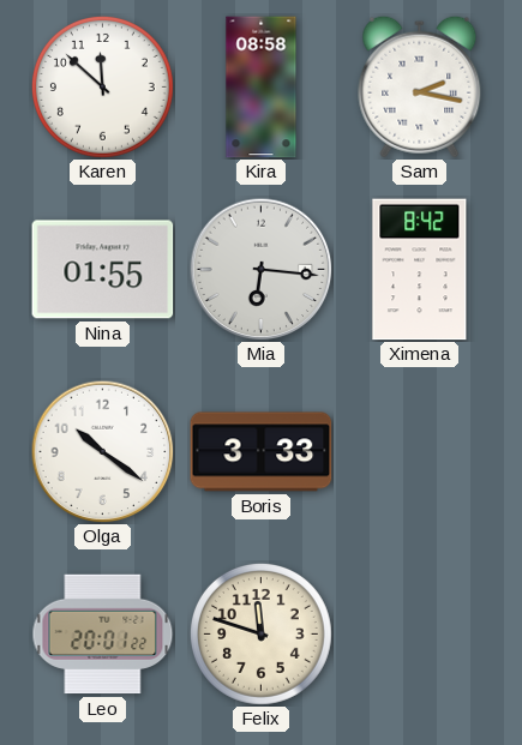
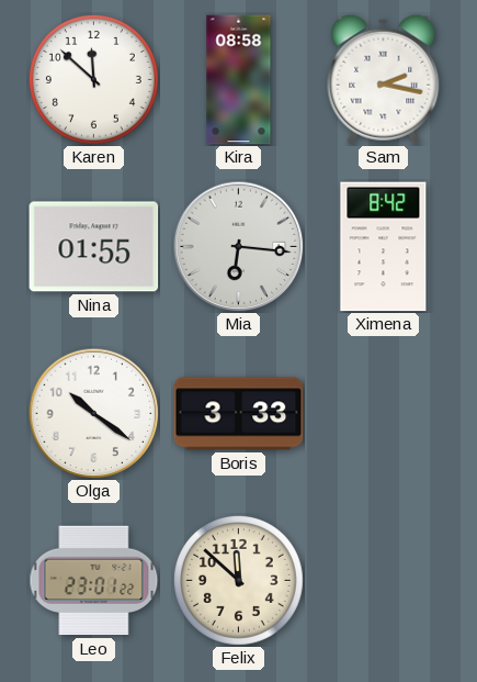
Leo: 20:01 -> 23:01
Felix: 11:48 -> 11:52
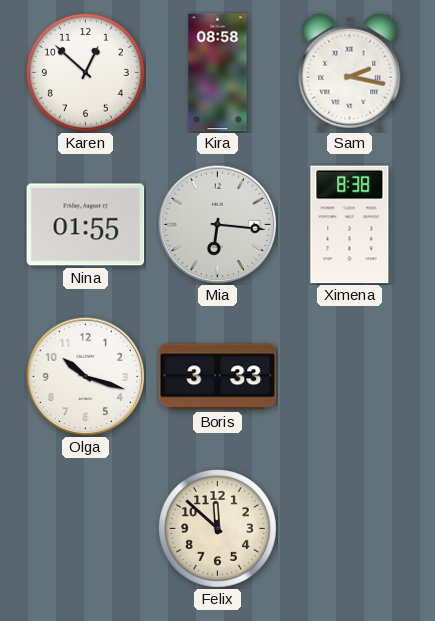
Karen: 11:52 -> 12:52
Ximena: 8:42 -> 8:38
Olga: 10:21 -> 10:18
Leo: 23:01 -> none
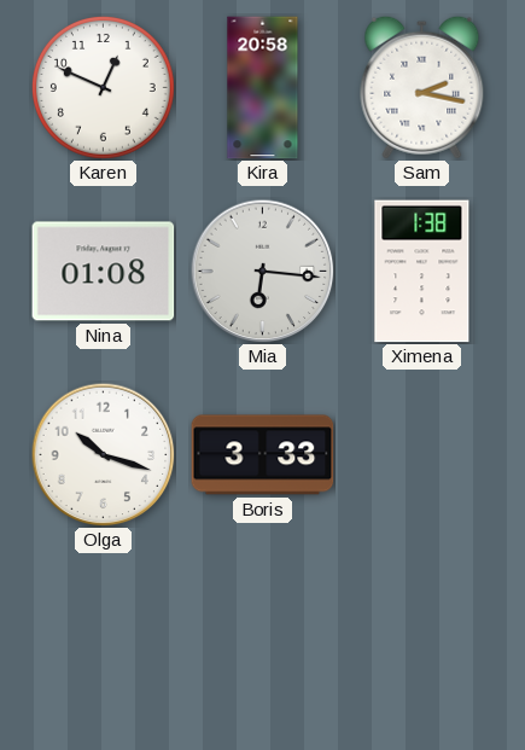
Karen: 12:52 -> 12:49
Kira: 08:58 -> 20:58
Nina: 01:55 -> 01:08
Ximena: 8:38 -> 1:38
Felix: 11:52 -> none
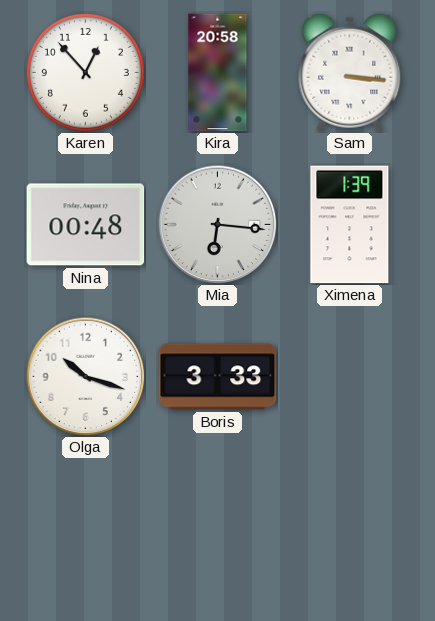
Karen: 12:49 -> 12:53
Sam: 2:17 -> 3:16
Nina: 01:08 -> 00:48
Ximena: 1:38 -> 1:39
